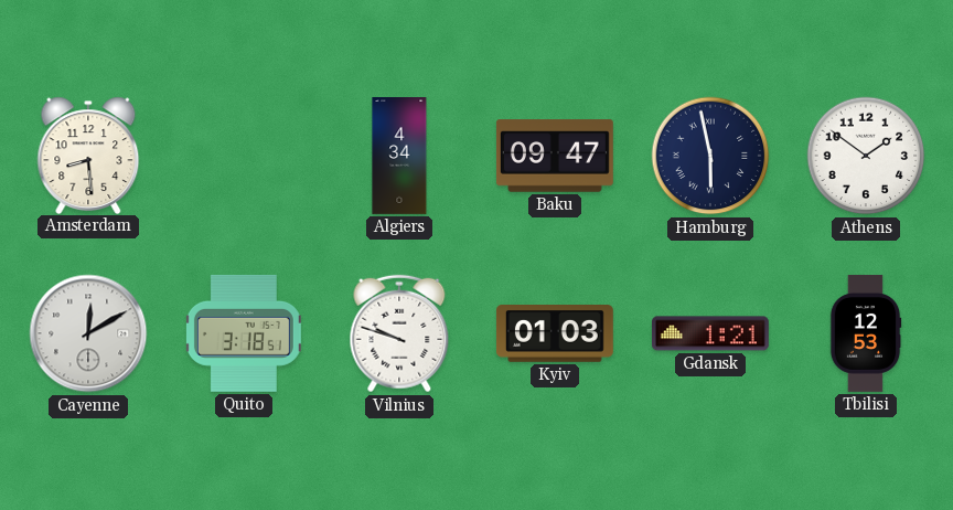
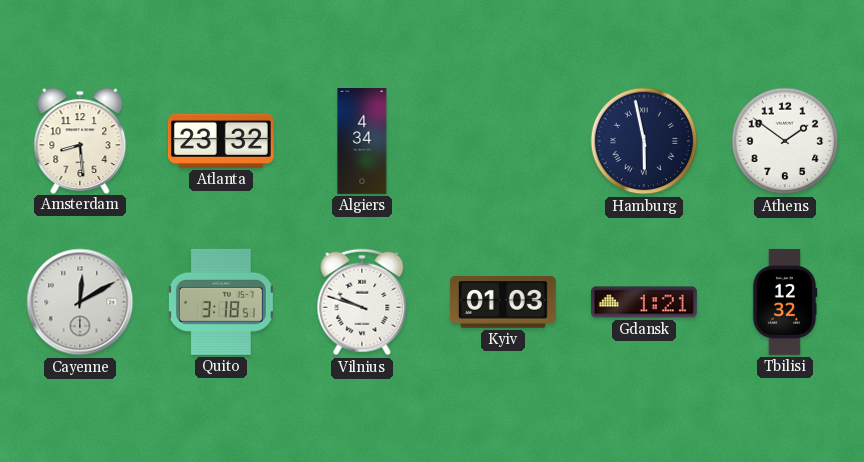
Atlanta: none -> 23:32
Baku: 09:47 -> none
Tbilisi: 12:53 -> 12:32
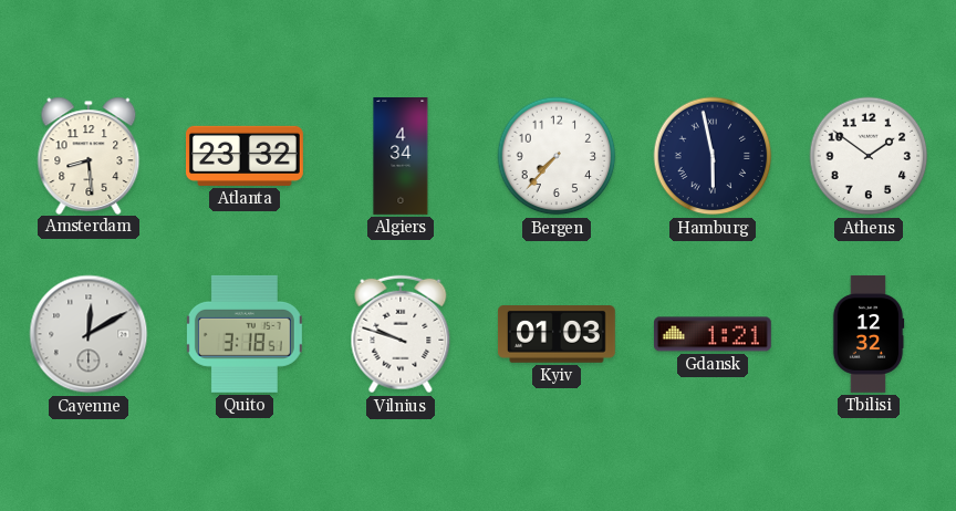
Bergen: none -> 7:37
